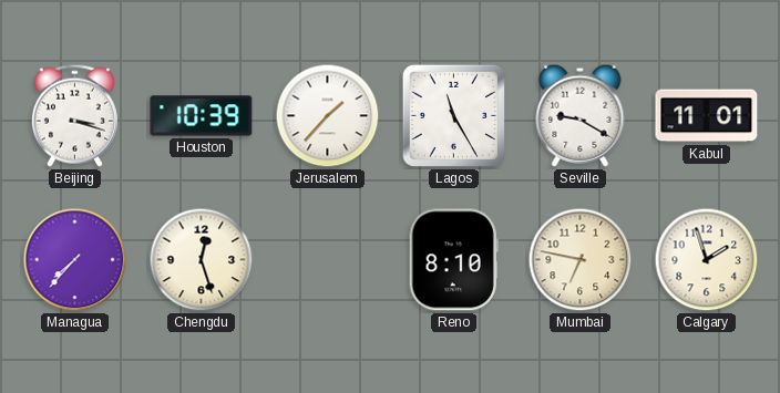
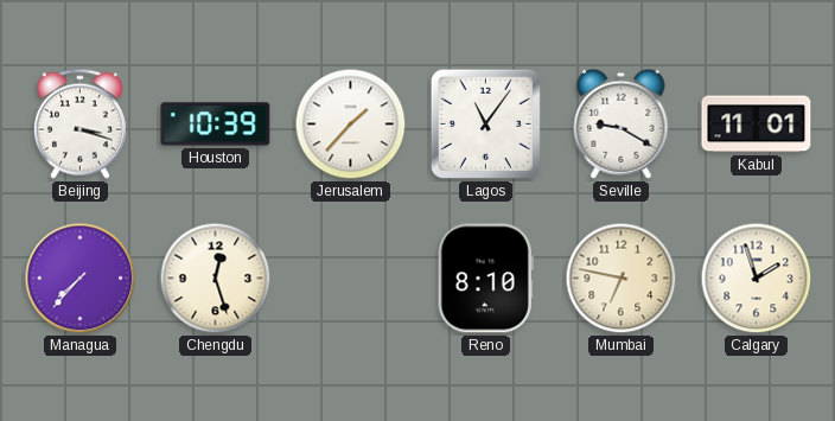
Lagos: 11:25 -> 11:06
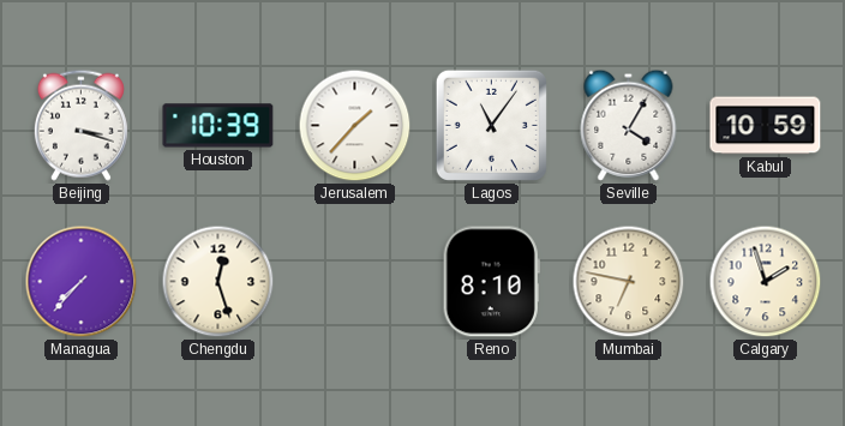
Seville: 9:20 -> 4:05
Kabul: 11:01 -> 10:59
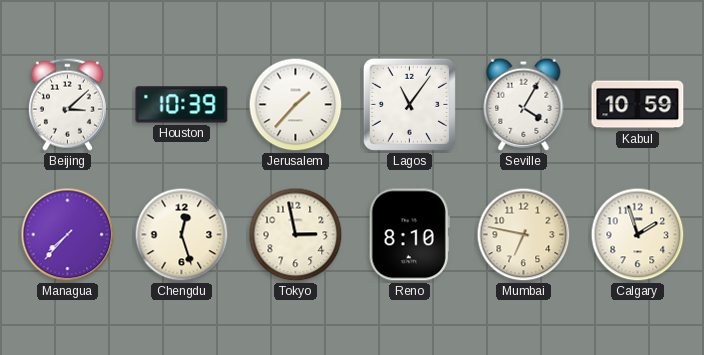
Beijing: 3:18 -> 3:08
Tokyo: none -> 2:58
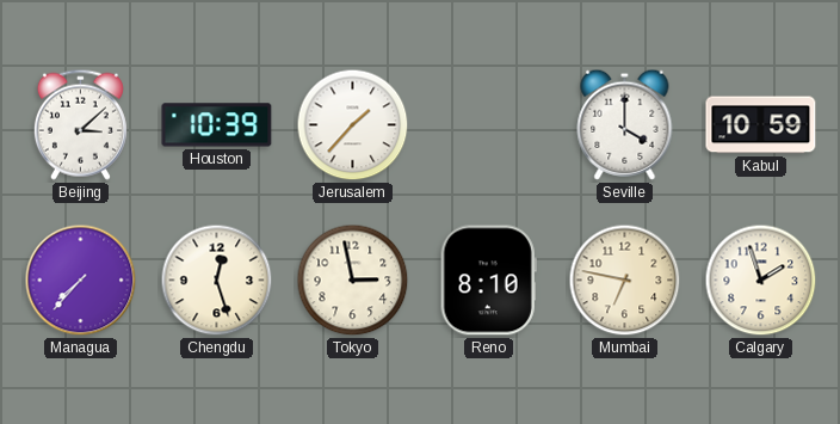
Lagos: 11:06 -> none
Seville: 4:05 -> 4:00
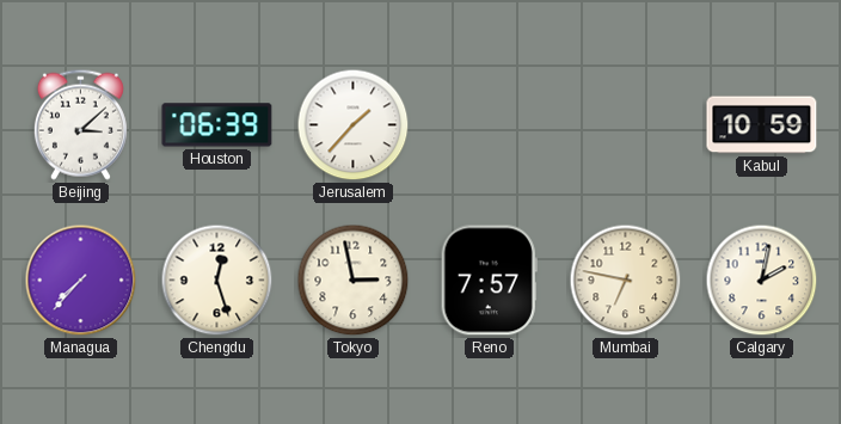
Houston: 10:39 -> 06:39
Seville: 4:00 -> none
Reno: 8:10 -> 7:57
Calgary: 1:57 -> 2:02
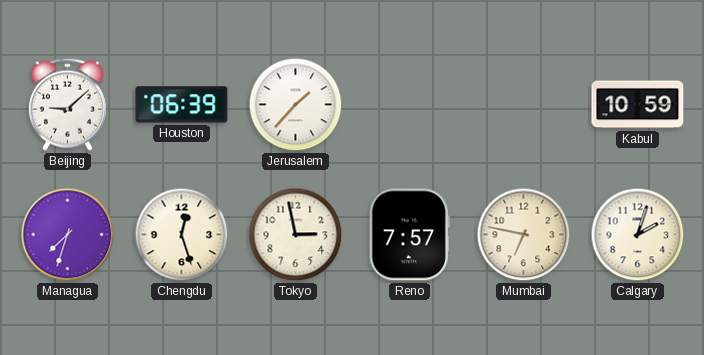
Beijing: 3:08 -> 9:08
Managua: 7:37 -> 7:33
Calgary: 2:02 -> 2:03
